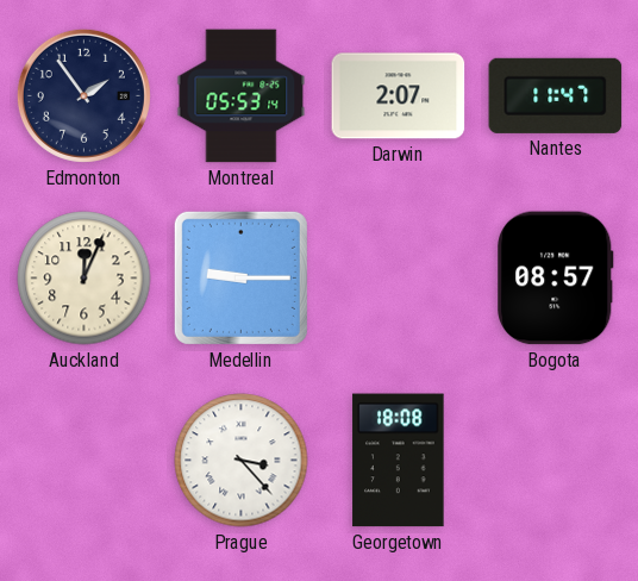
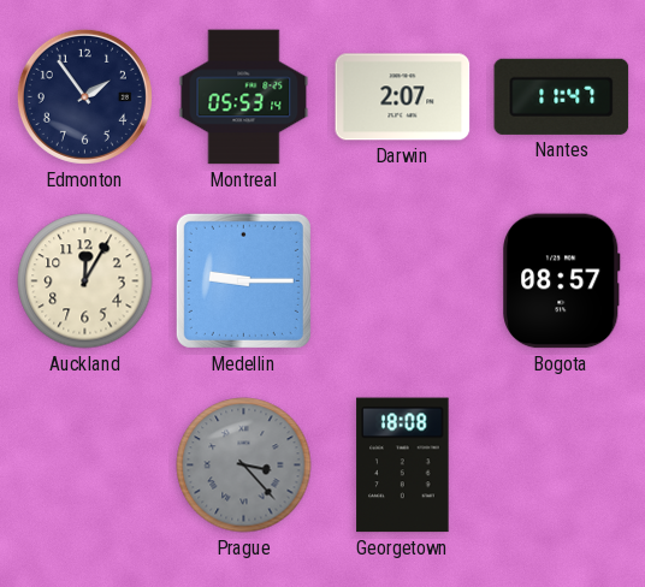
Auckland: 12:04 -> 12:05
Prague dial: white -> grey
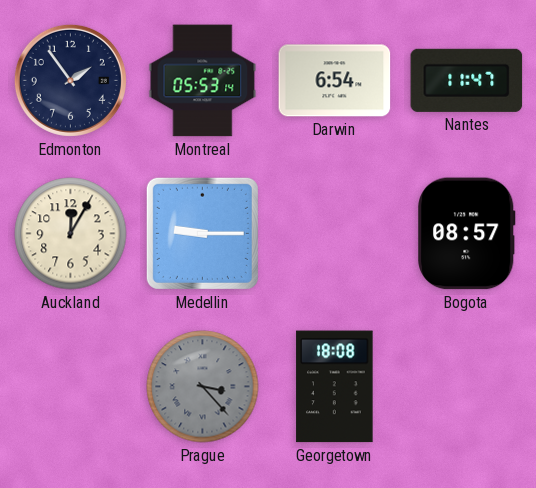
Darwin: 2:07 -> 6:54
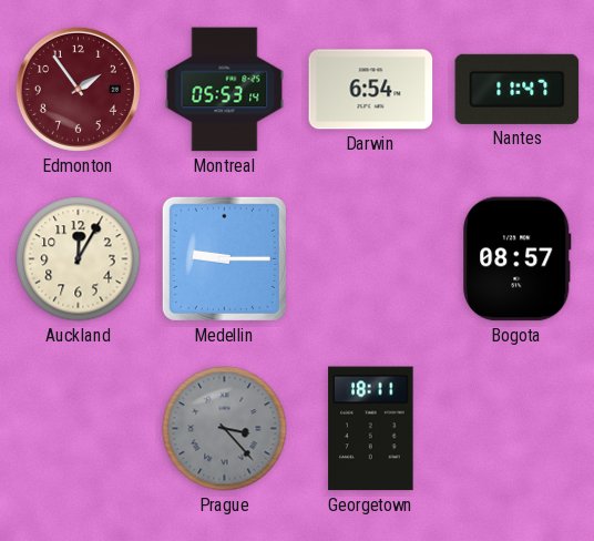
Edmonton dial: navy -> burgundy
Georgetown: 18:08 -> 18:11
